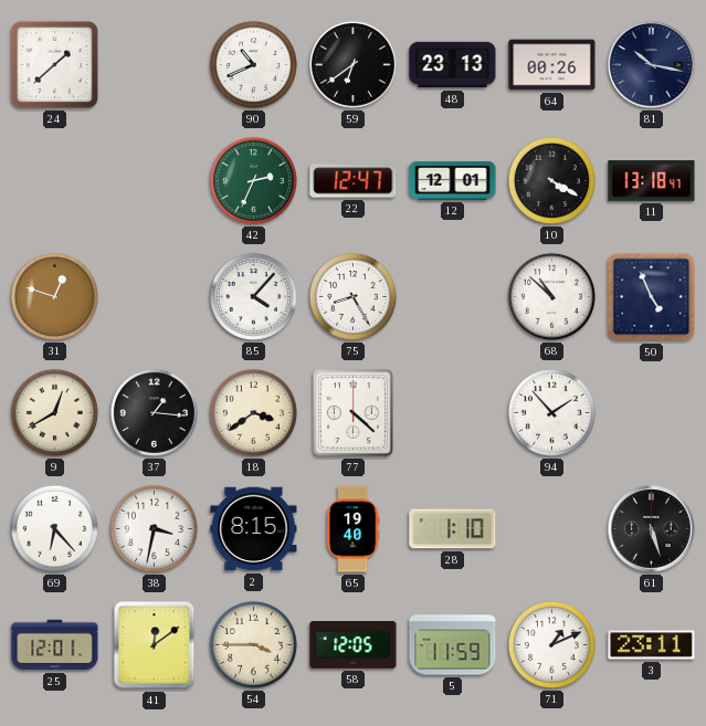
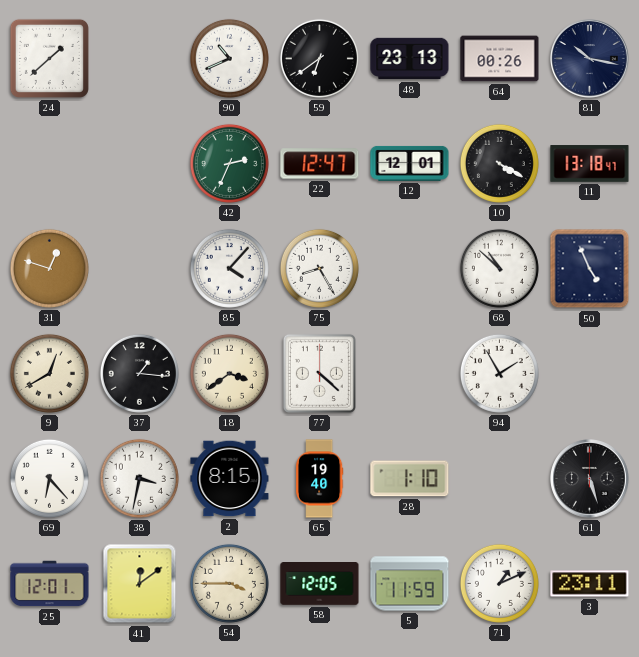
94: 1:53 -> 1:55
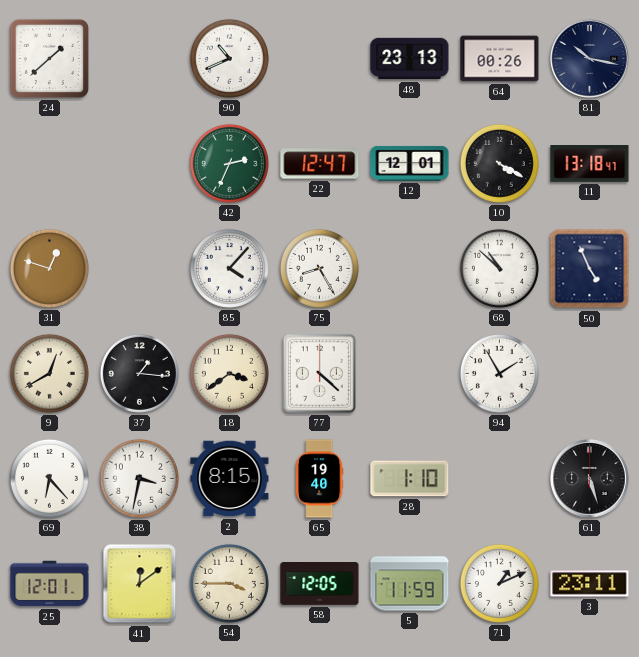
59: 6:39 -> none
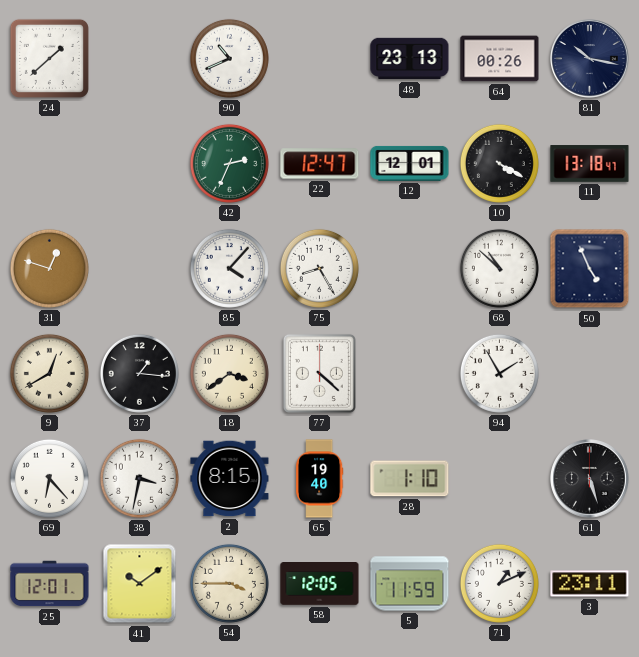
41: 12:09 -> 10:09
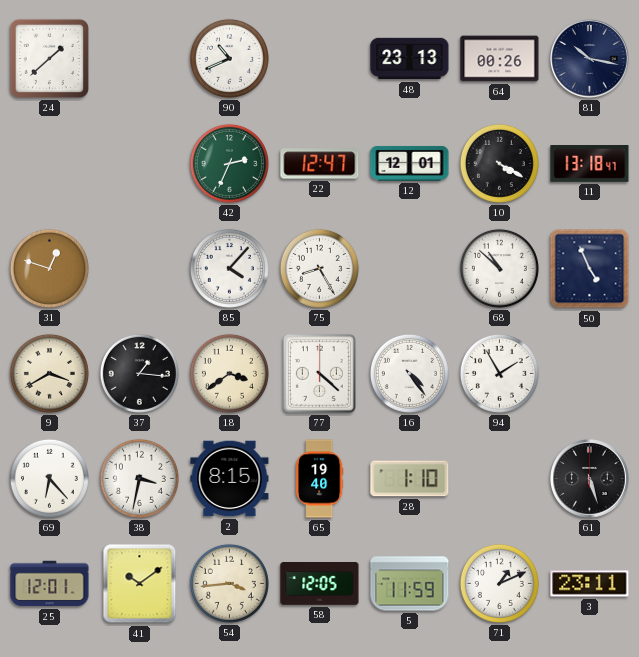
9: 12:40 -> 3:40
16: none -> 4:24
54: 3:45 -> 3:44
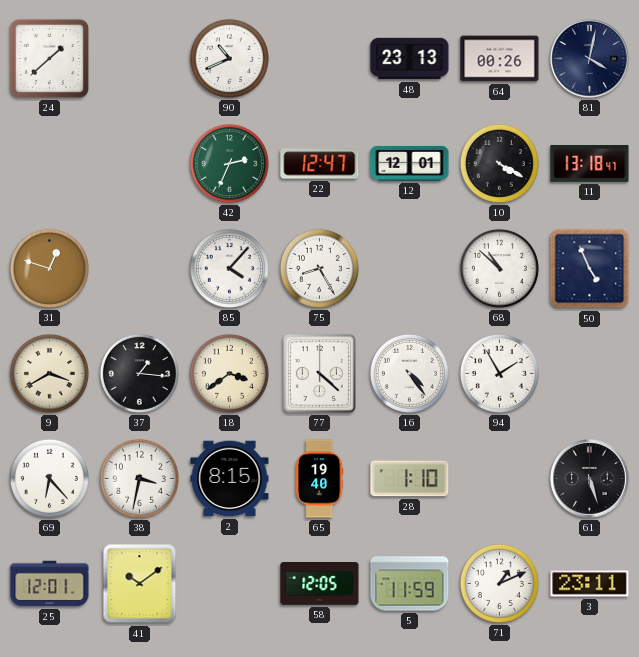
81: 10:17 -> 4:02
54: 3:44 -> none
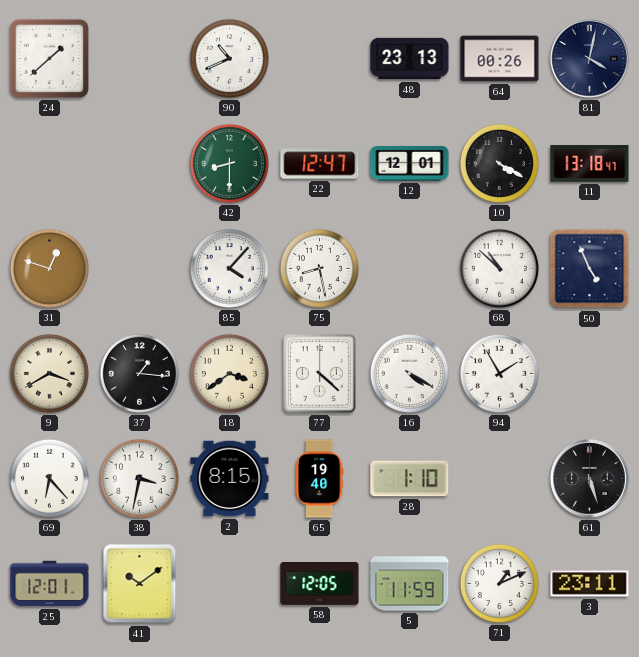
42: 2:34 -> 8:30
75: 8:25 -> 8:28
16: 4:24 -> 4:20
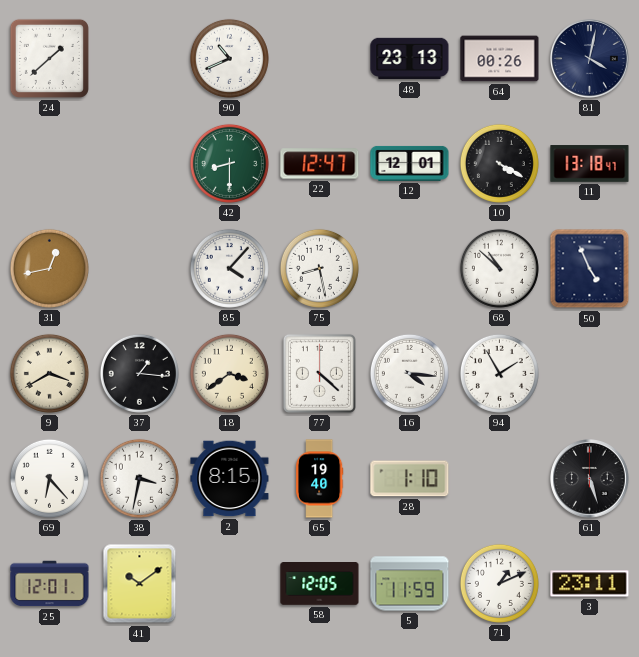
31: 12:48 -> 12:43
16: 4:20 -> 4:16
